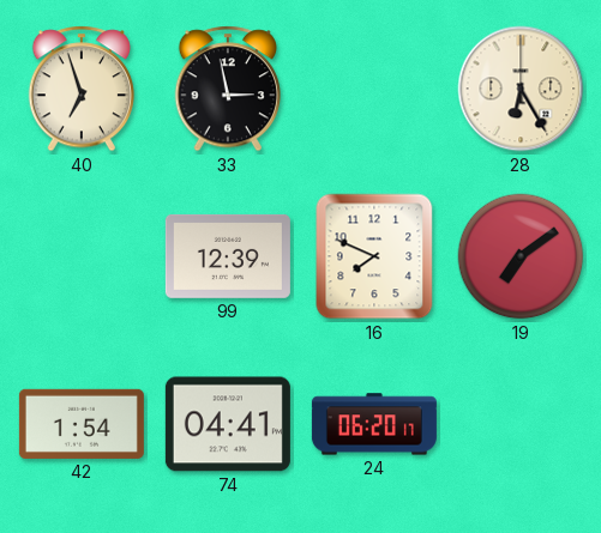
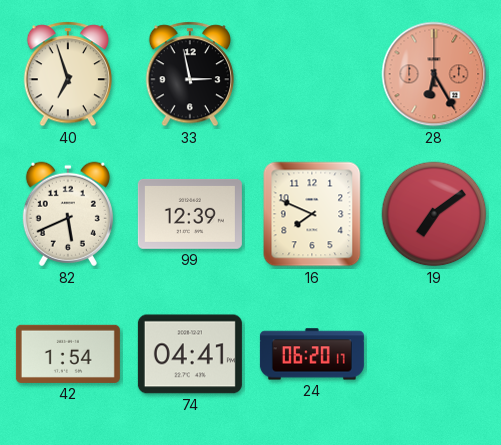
28 dial: cream -> salmon
82: none -> 5:41
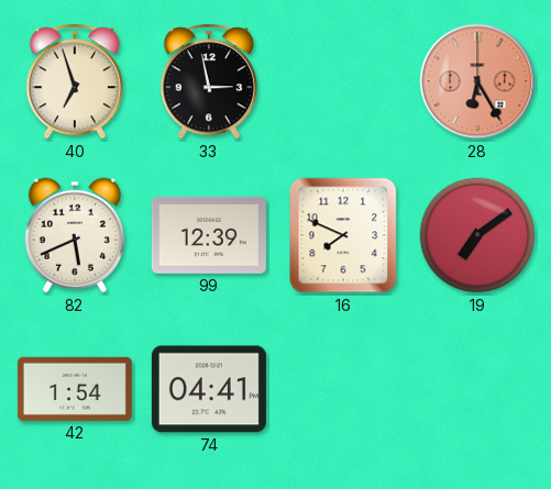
24: 06:20 -> none
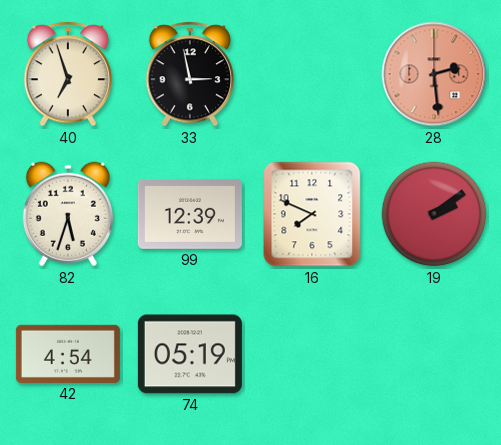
28: 6:25 -> 2:29
82: 5:41 -> 5:33
19: 7:09 -> 2:09
42: 1:54 -> 4:54
74: 04:41 -> 05:19
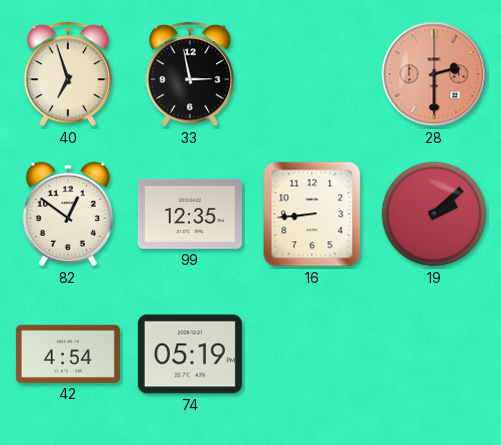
28: 2:29 -> 2:30
82: 5:33 -> 12:51
99: 12:39 -> 12:35
16: 7:49 -> 8:44
19: 2:09 -> 2:08
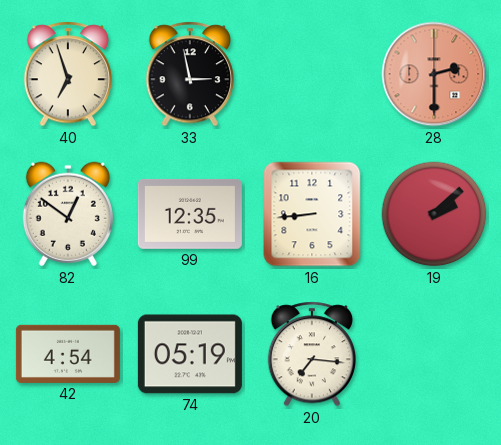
20: none -> 7:16
